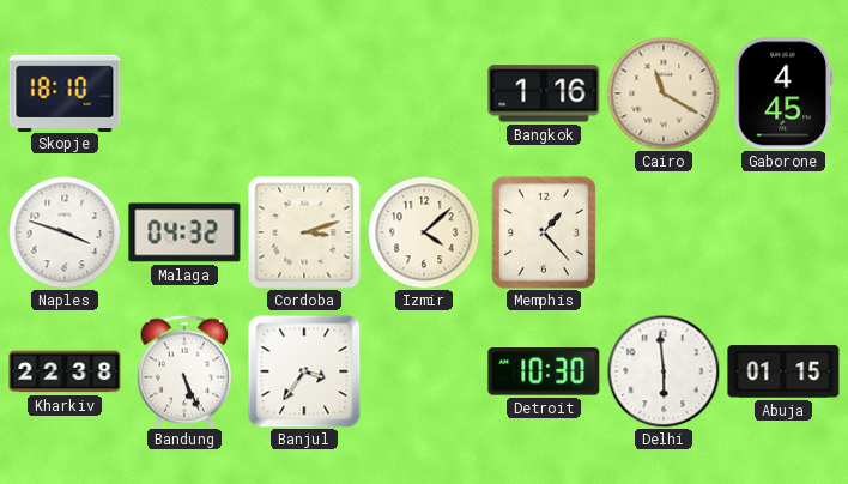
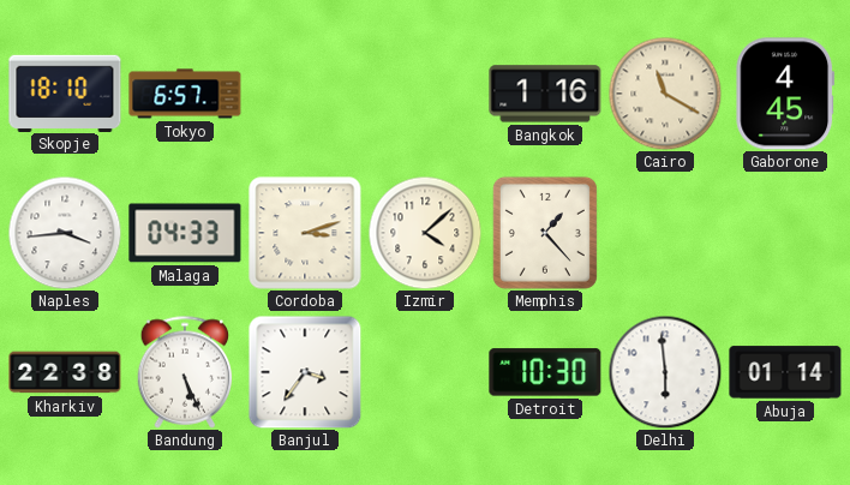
Tokyo: none -> 6:57
Naples: 3:48 -> 3:44
Malaga: 04:32 -> 04:33
Abuja: 01:15 -> 01:14
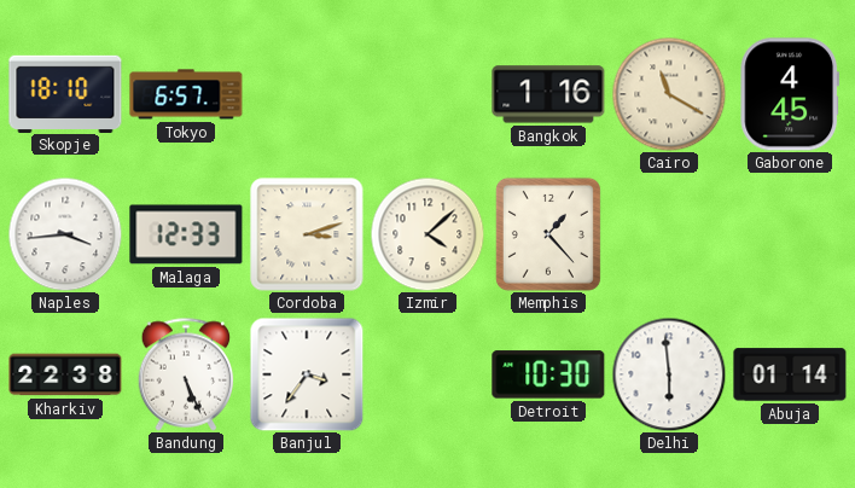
Malaga: 04:33 -> 12:33
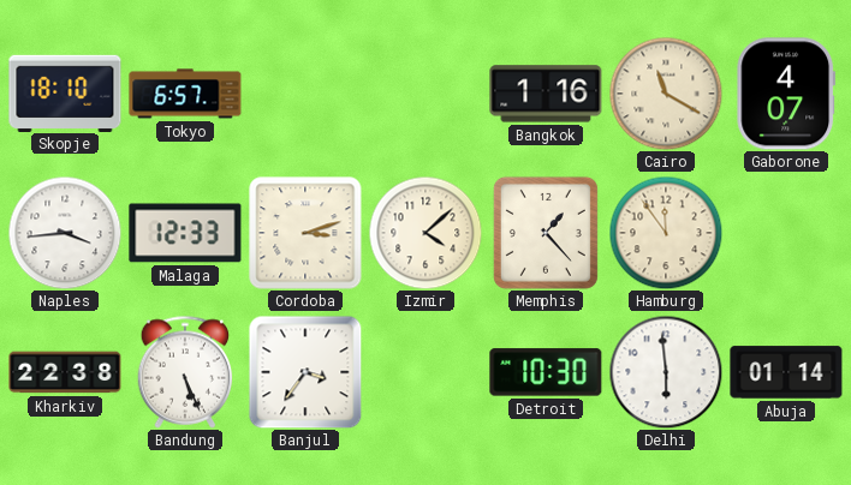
Gaborone: 4:45 -> 4:07
Hamburg: none -> 11:54
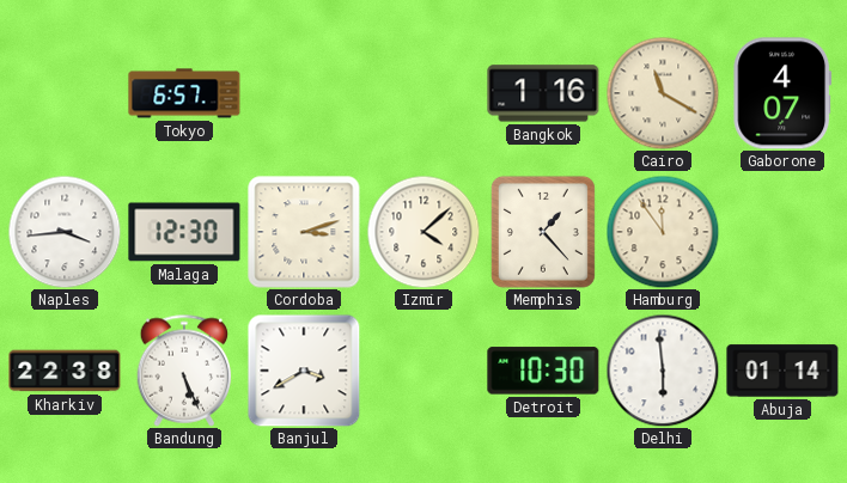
Skopje: 18:10 -> none
Malaga: 12:33 -> 12:30
Banjul: 3:36 -> 3:40
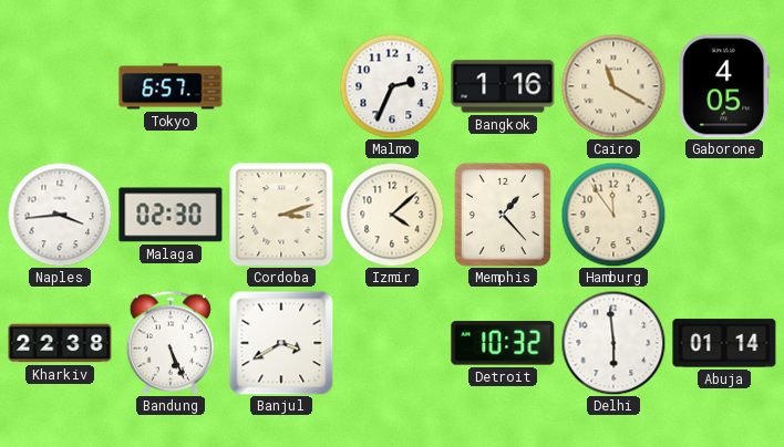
Malmo: none -> 2:34
Gaborone: 4:07 -> 4:05
Malaga: 12:30 -> 02:30
Detroit: 10:30 -> 10:32
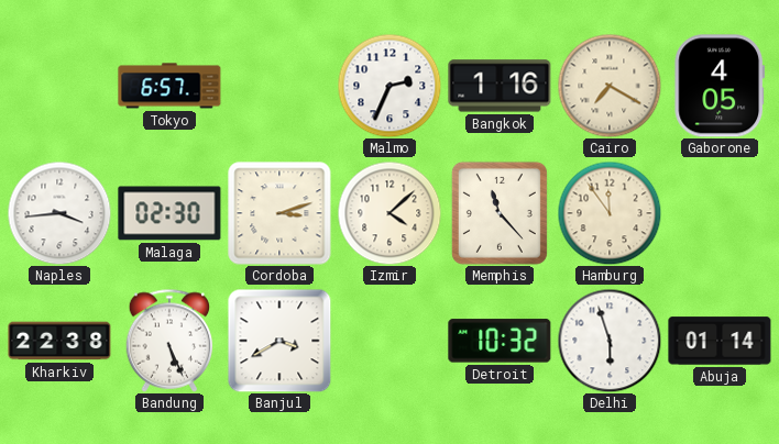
Cairo: 11:20 -> 7:20
Memphis: 1:23 -> 11:23
Delhi: 5:59 -> 5:57
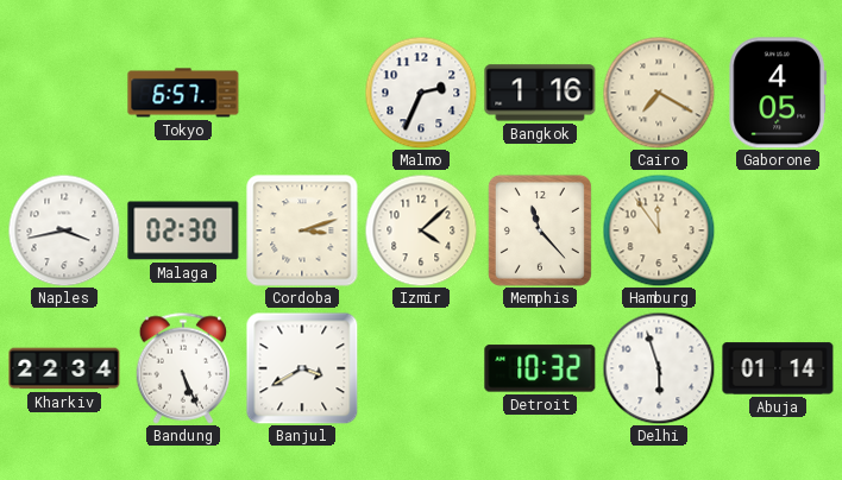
Naples: 3:44 -> 3:43
Kharkiv: 22:38 -> 22:34
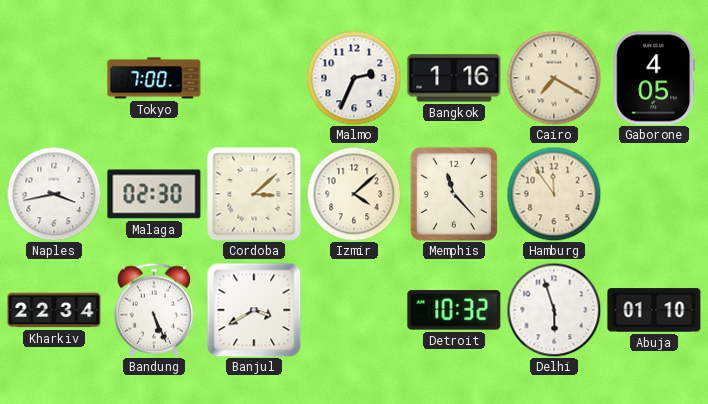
Tokyo: 6:57 -> 7:00
Cordoba: 3:12 -> 3:08
Abuja: 01:14 -> 01:10
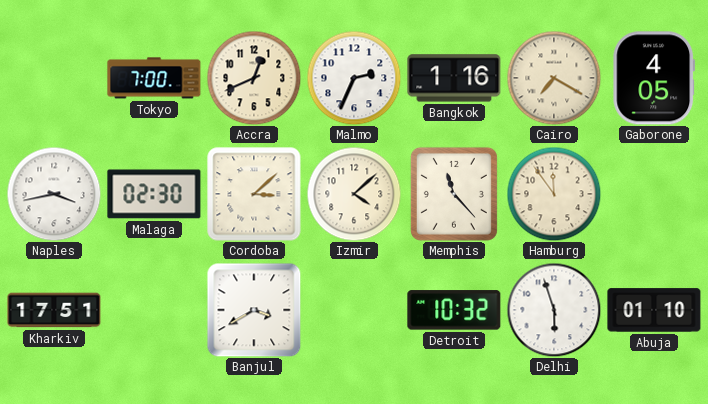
Accra: none -> 12:41
Kharkiv: 22:34 -> 17:51
Bandung: 5:26 -> none
